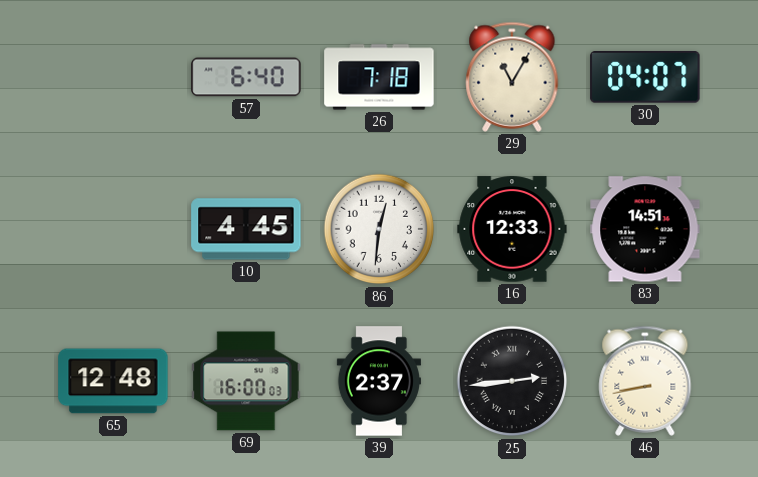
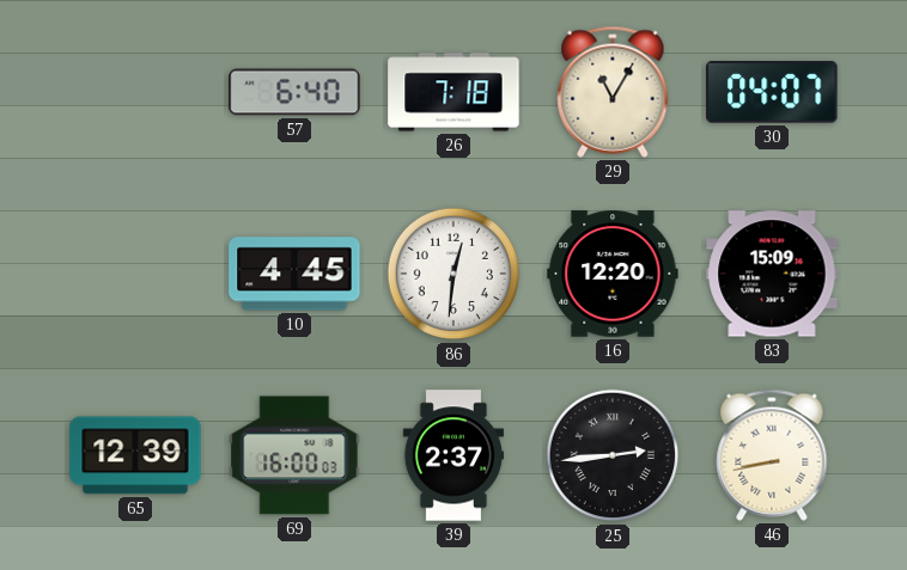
16: 12:33 -> 12:20
83: 14:51 -> 15:09
65: 12:48 -> 12:39
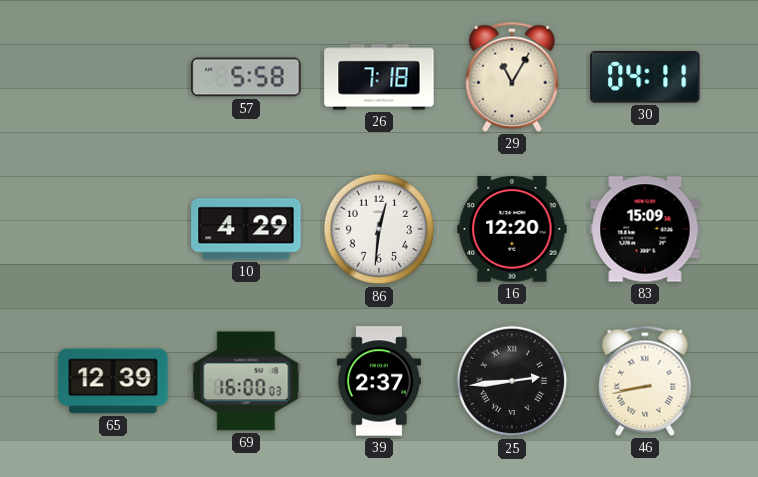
57: 6:40 -> 5:58
30: 04:07 -> 04:11
10: 4:45 -> 4:29
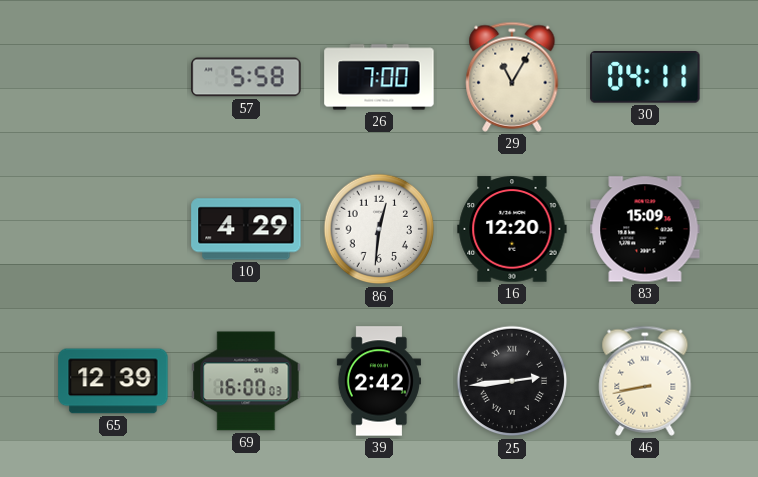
26: 7:18 -> 7:00
39: 2:37 -> 2:42
